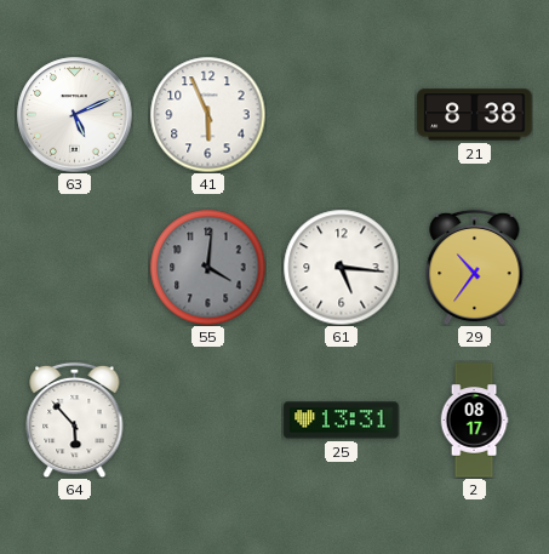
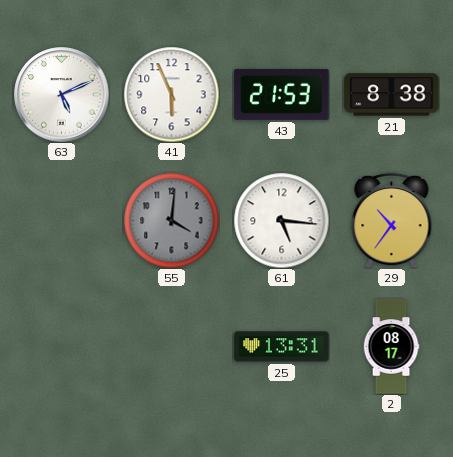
43: none -> 21:53
64: 5:53 -> none
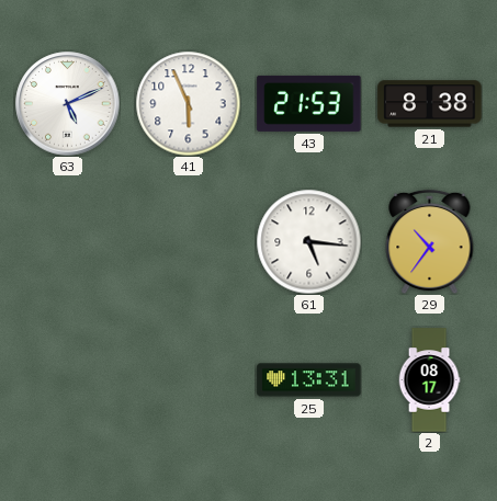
55: 4:01 -> none
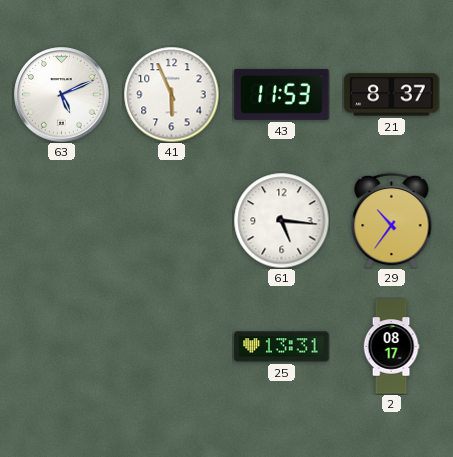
43: 21:53 -> 11:53
21: 8:38 -> 8:37
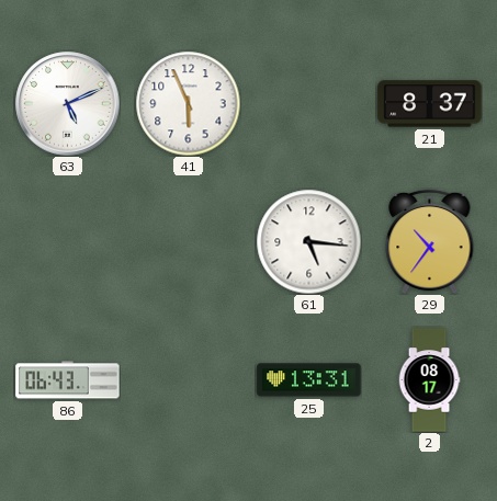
43: 11:53 -> none
86: none -> 06:43
